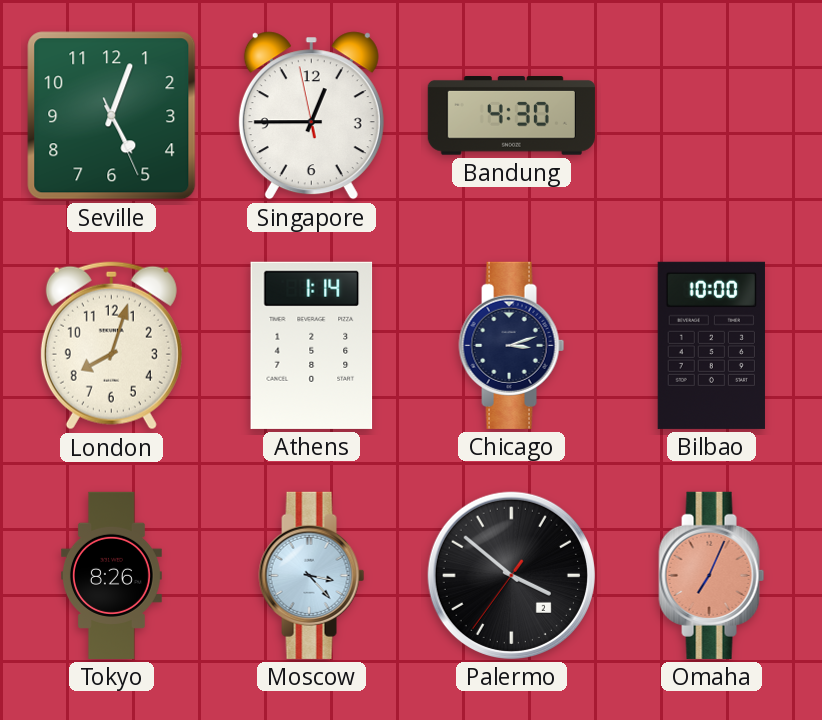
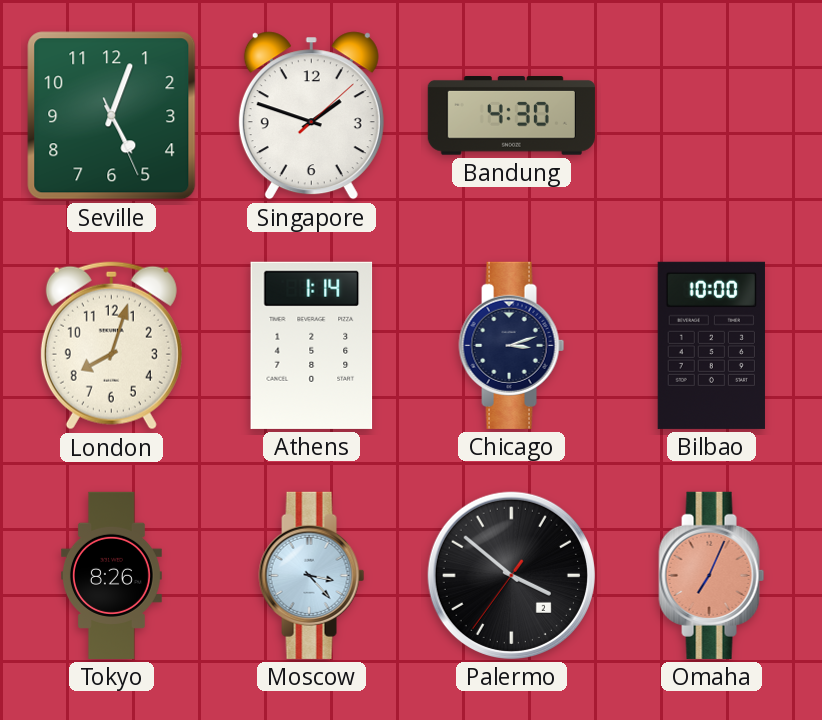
Singapore: 12:44 -> 1:48
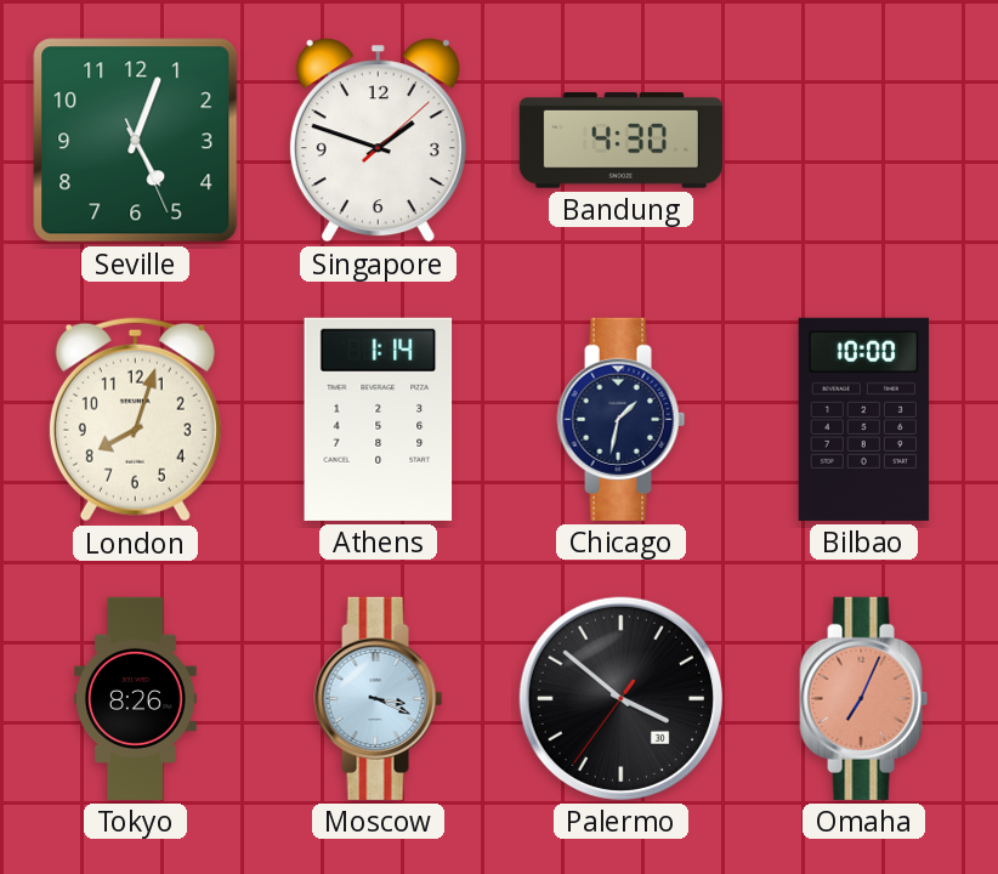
Chicago: 3:12 -> 1:32
Moscow: 3:23 -> 3:19
Palermo date: 2 -> 30
